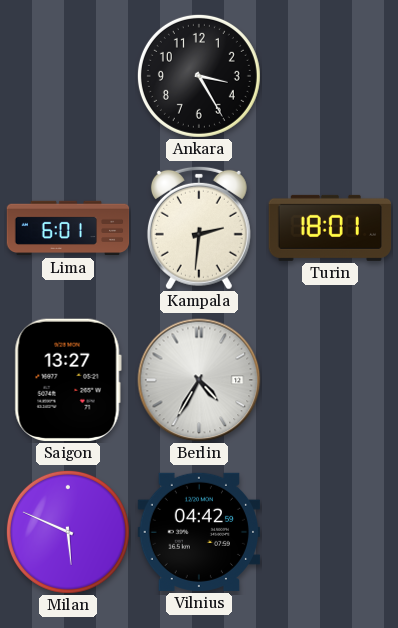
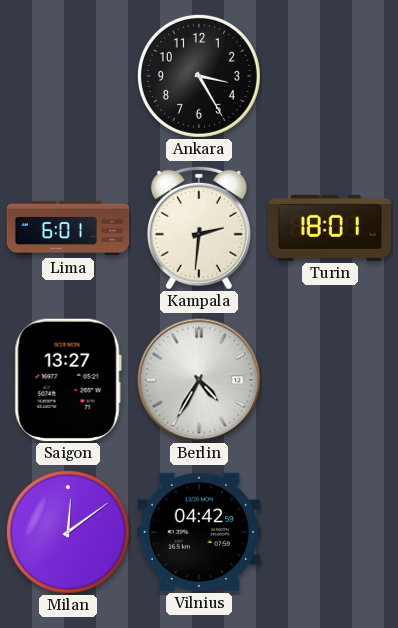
Milan: 5:49 -> 12:09
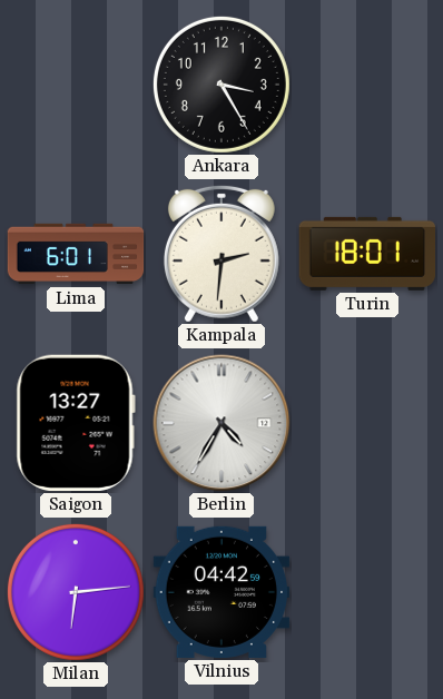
Milan: 12:09 -> 6:14
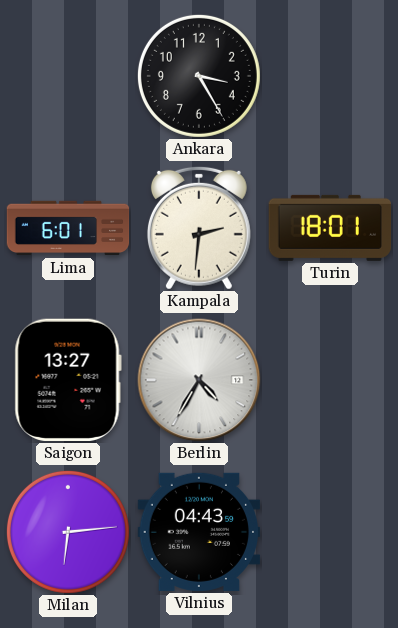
Vilnius: 04:42 -> 04:43
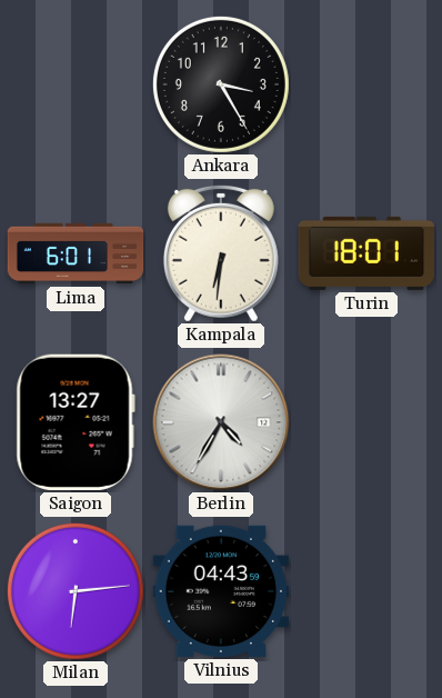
Kampala: 2:31 -> 6:31
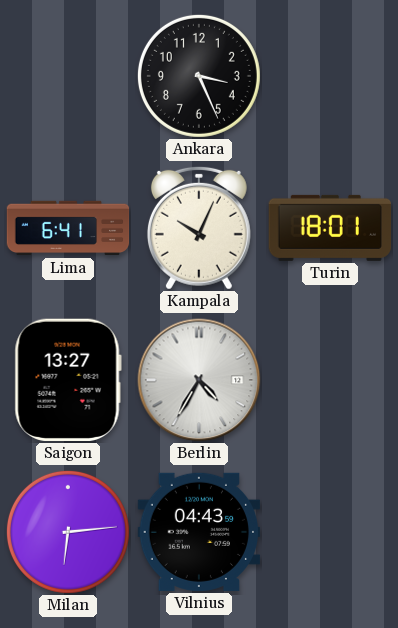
Ankara: 3:25 -> 3:26
Lima: 6:01 -> 6:41
Kampala: 6:31 -> 10:04
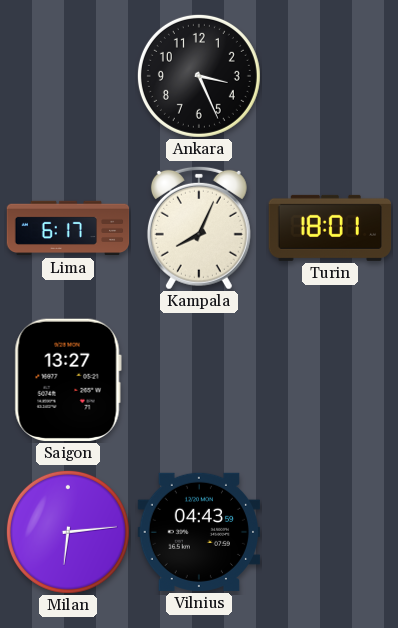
Lima: 6:41 -> 6:17
Kampala: 10:04 -> 8:04
Berlin: 4:35 -> none
